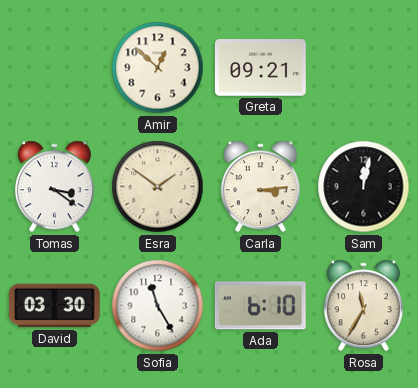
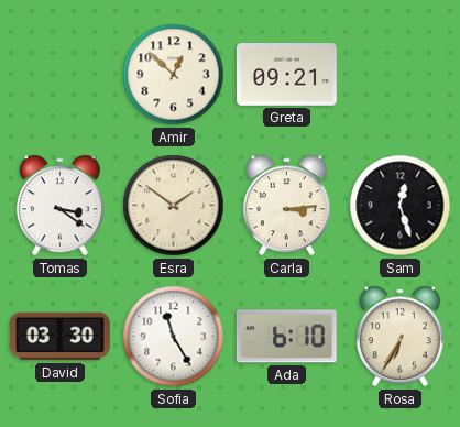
Sam: 12:02 -> 12:27
Rosa: 11:35 -> 6:35
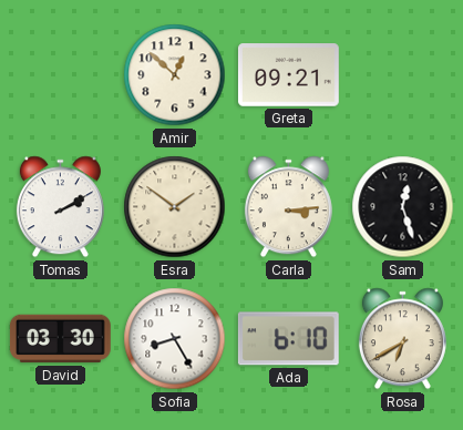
Tomas: 3:21 -> 2:10
Sofia: 11:25 -> 8:25
Rosa: 6:35 -> 6:40
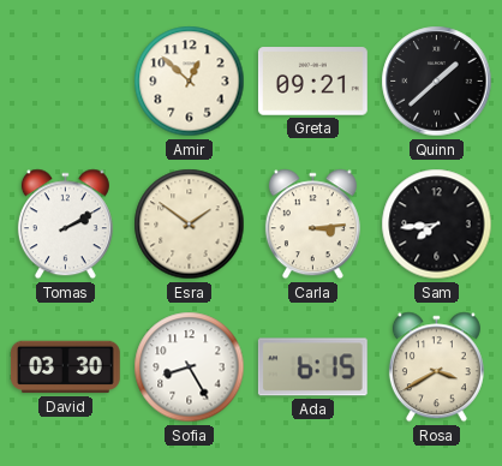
Quinn: none -> 1:38
Sam: 12:27 -> 7:44
Ada: 6:10 -> 6:15
Rosa: 6:40 -> 3:40
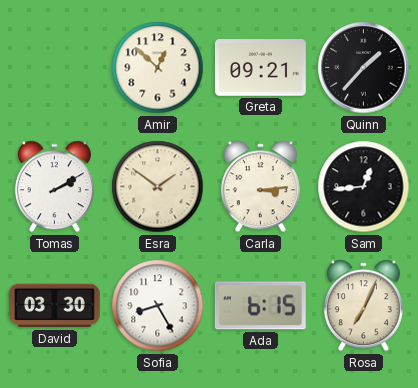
Quinn: 1:38 -> 1:37
Sam: 7:44 -> 12:44
Rosa: 3:40 -> 7:04
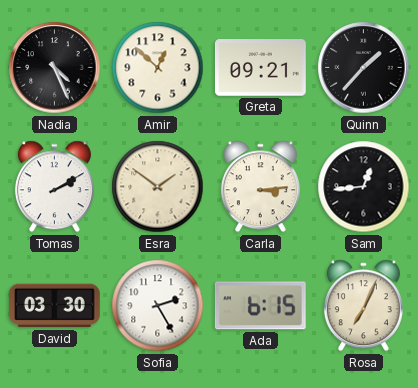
Nadia: none -> 4:26
Sofia: 8:25 -> 2:25
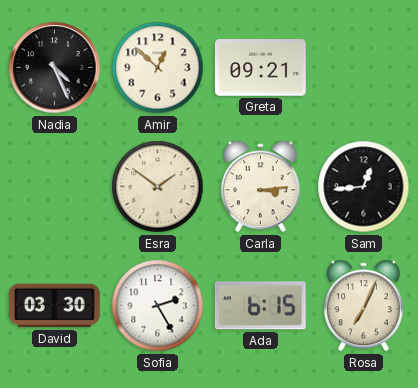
Quinn: 1:37 -> none
Tomas: 2:10 -> none
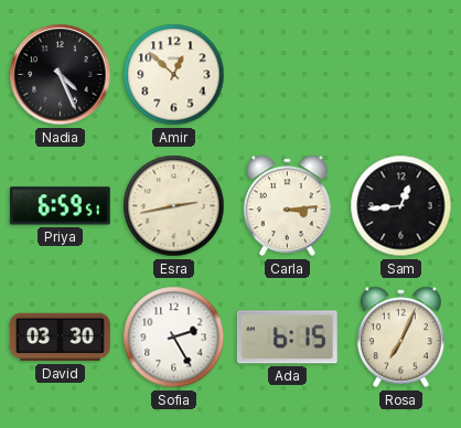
Greta: 09:21 -> none
Priya: none -> 6:59
Esra: 1:51 -> 2:43
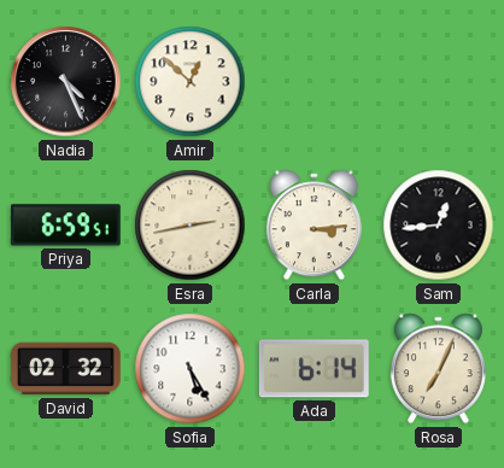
David: 03:30 -> 02:32
Sofia: 2:25 -> 5:25
Ada: 6:15 -> 6:14
